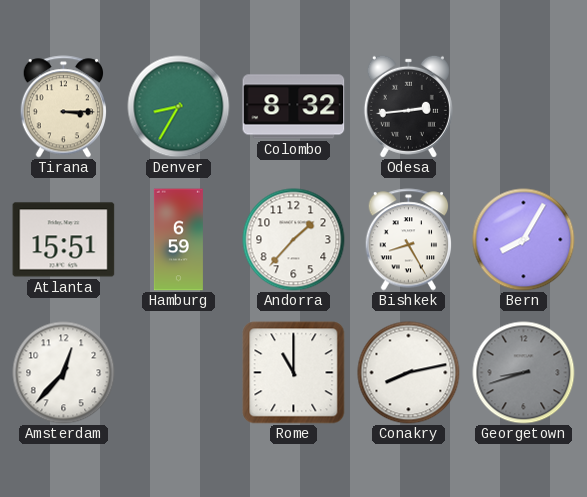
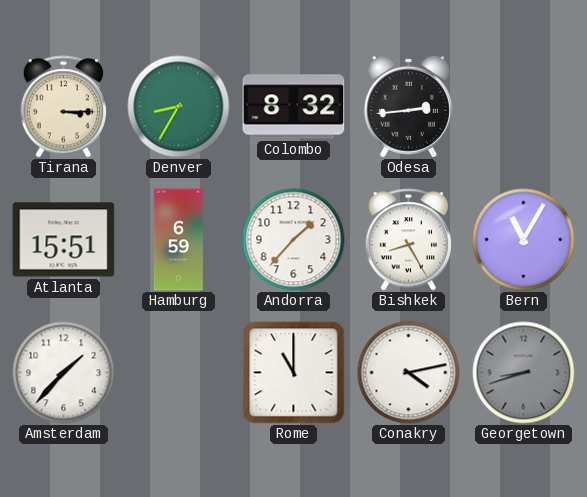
Bern: 8:05 -> 11:05
Amsterdam: 12:37 -> 1:37
Conakry: 8:13 -> 4:13
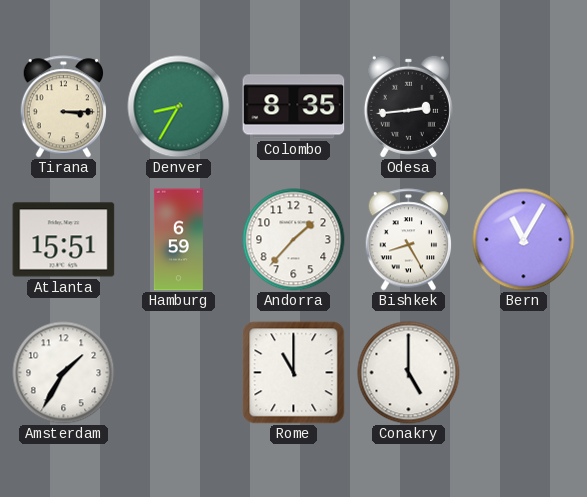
Colombo: 8:32 -> 8:35
Amsterdam: 1:37 -> 1:35
Conakry: 4:13 -> 5:00
Georgetown: 8:42 -> none
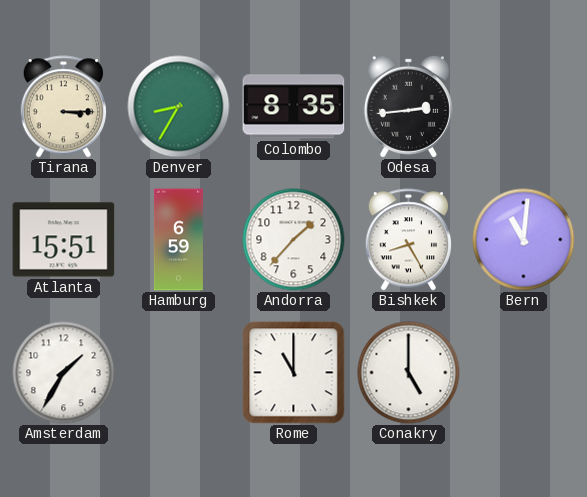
Bern: 11:05 -> 11:01
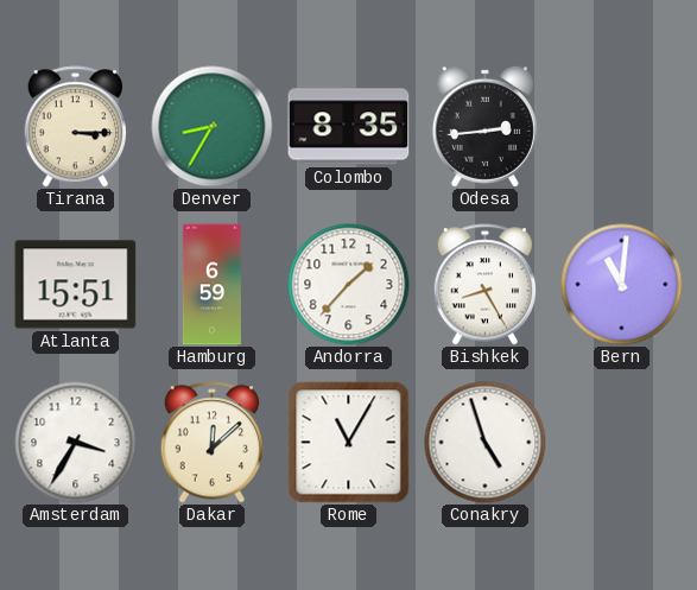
Amsterdam: 1:35 -> 3:35
Dakar: none -> 12:08
Rome: 11:00 -> 11:05
Conakry: 5:00 -> 4:57
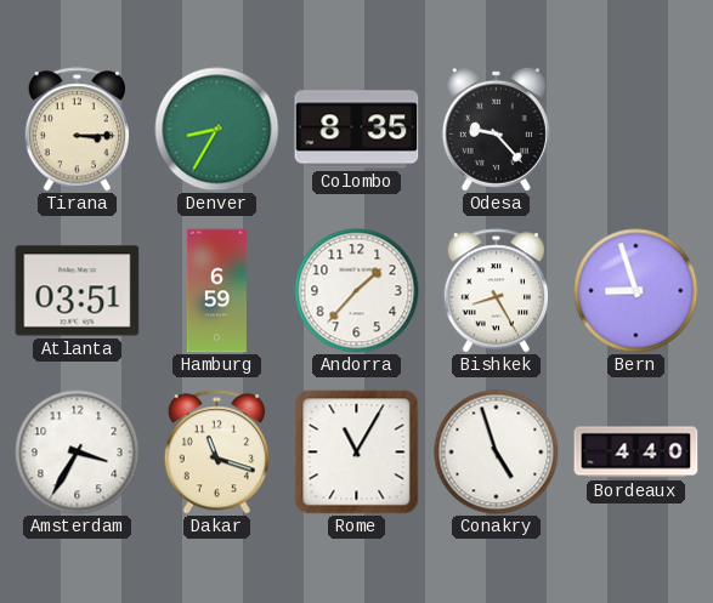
Odesa: 2:44 -> 9:23
Atlanta: 15:51 -> 03:51
Bern: 11:01 -> 8:57
Dakar: 12:08 -> 11:18
Bordeaux: none -> 4:40
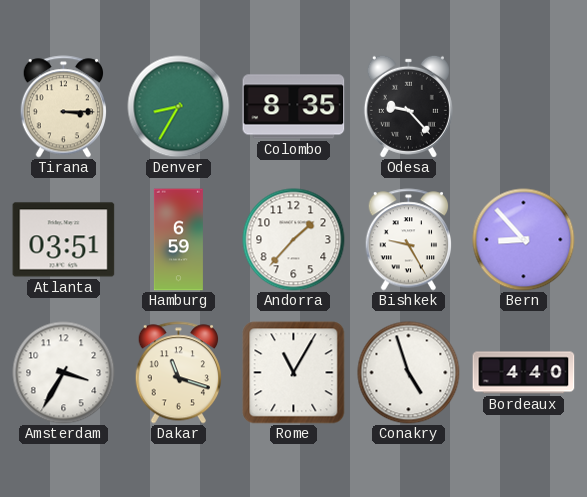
Bishkek: 8:25 -> 9:25
Bern: 8:57 -> 8:53
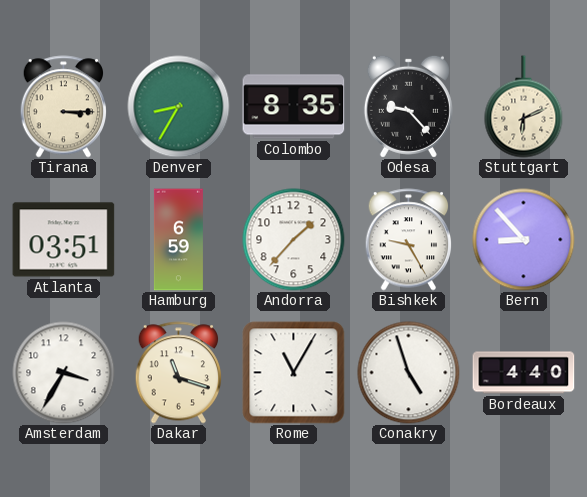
Stuttgart: none -> 6:11
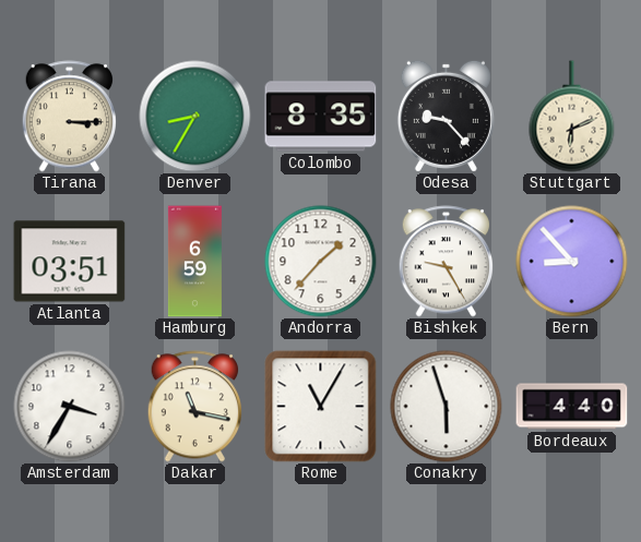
Dakar: 11:18 -> 11:17
Conakry: 4:57 -> 5:57
